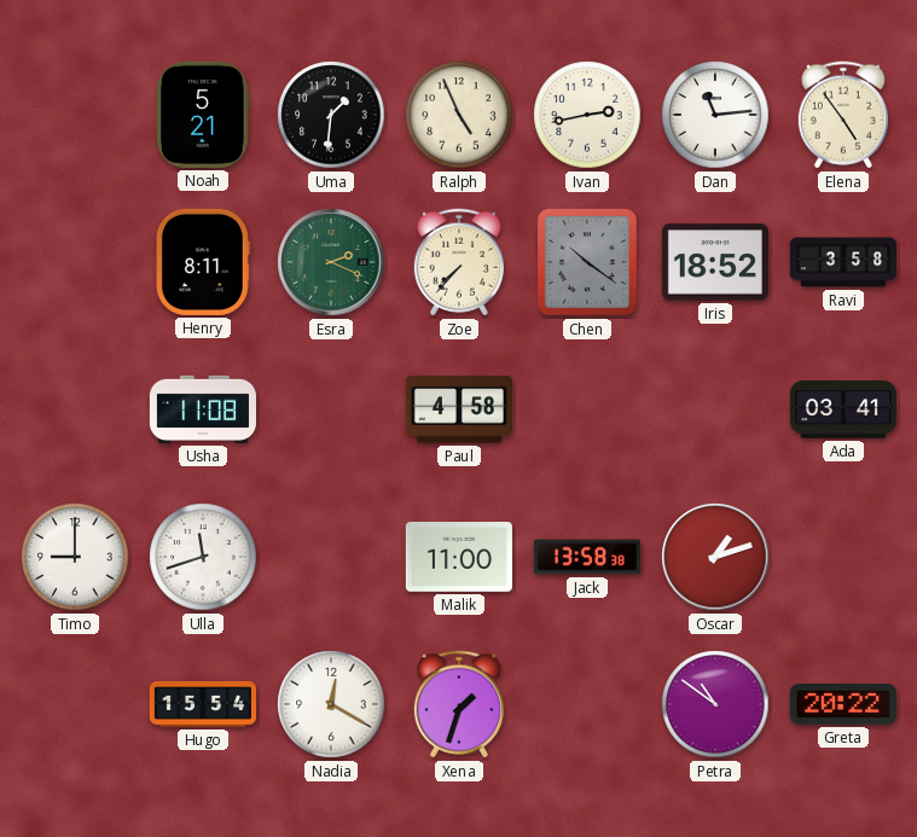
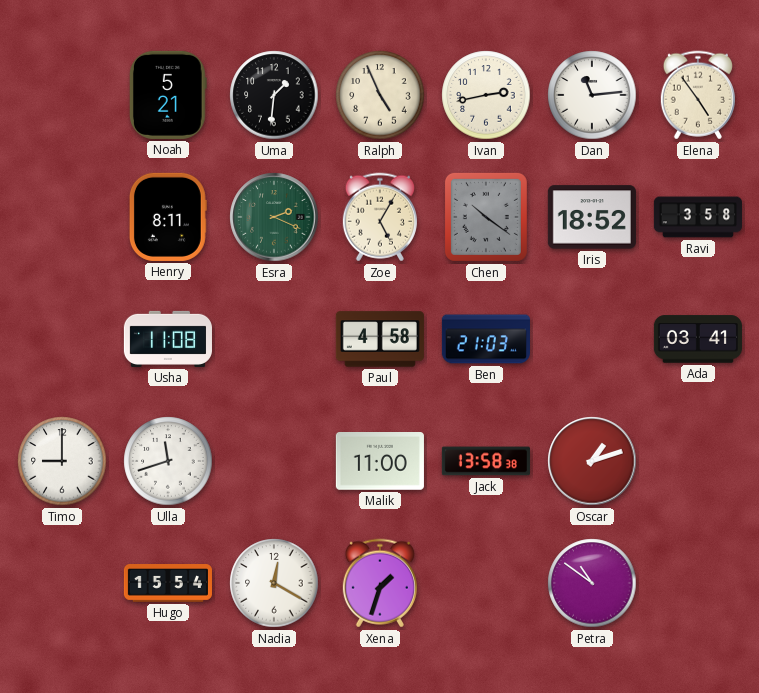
Zoe: 7:37 -> 5:05
Ben: none -> 21:03
Greta: 20:22 -> none
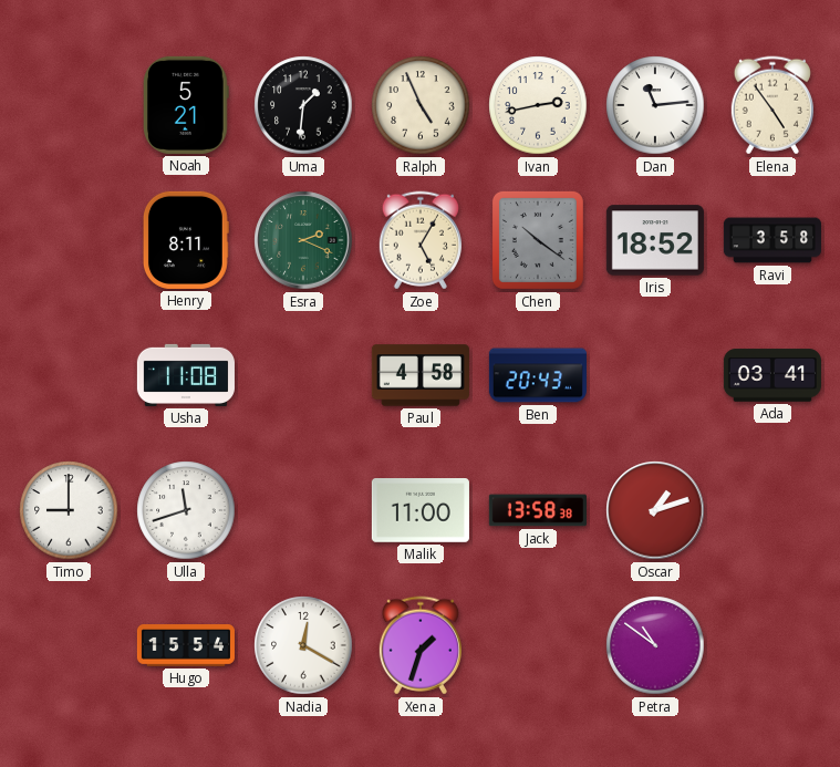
Ben: 21:03 -> 20:43
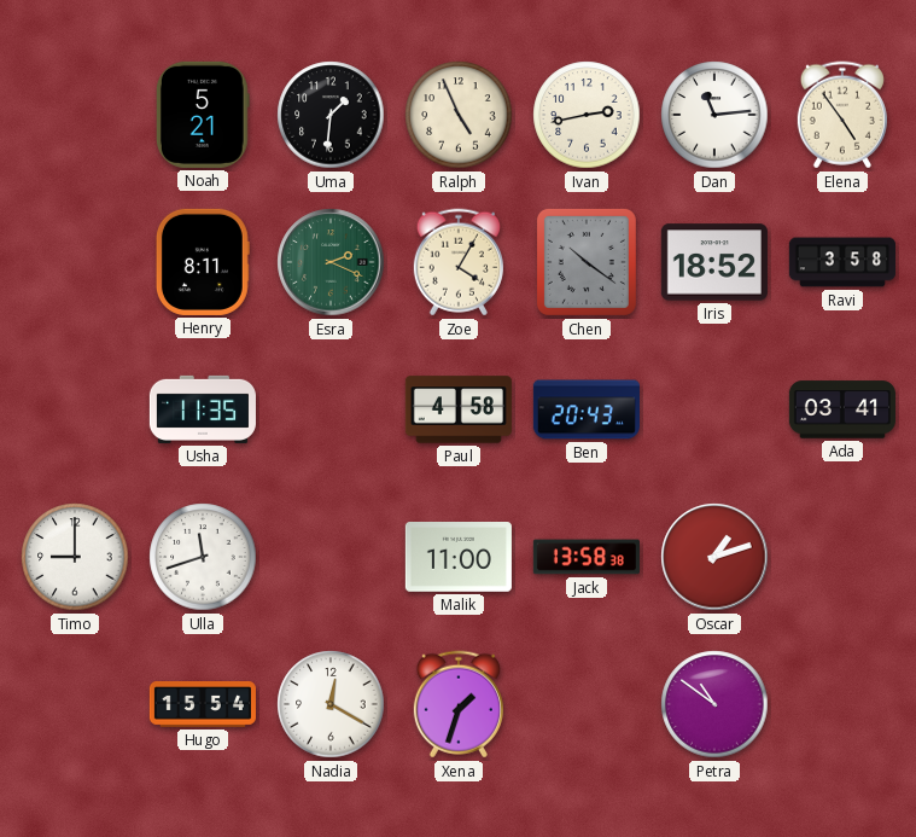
Zoe: 5:05 -> 4:05
Usha: 11:08 -> 11:35
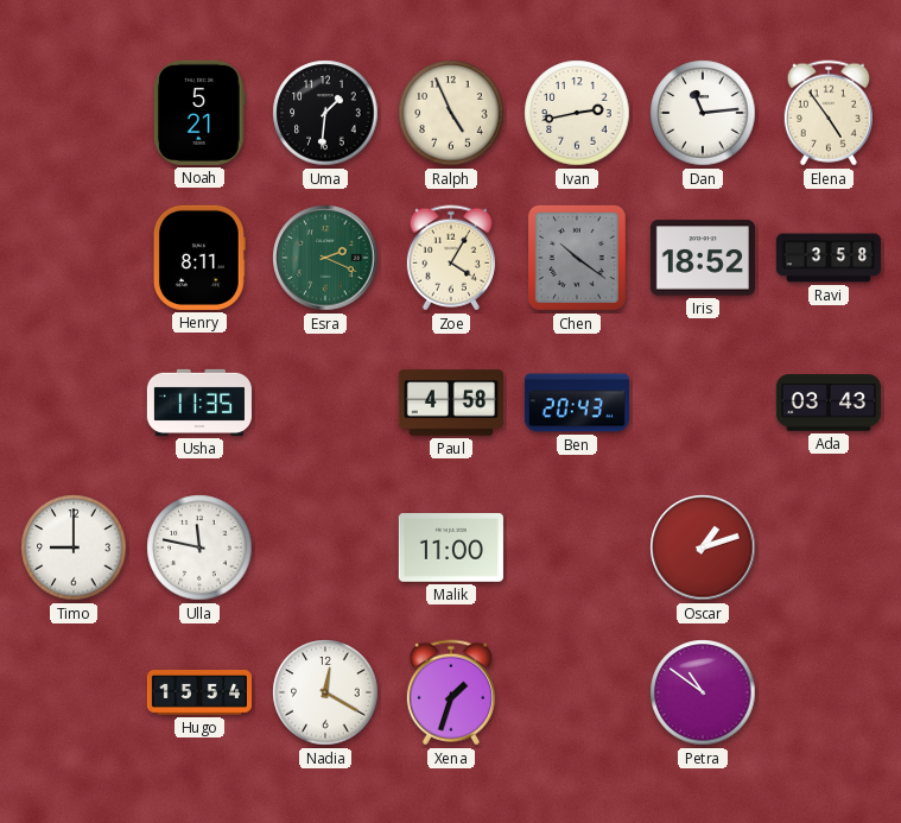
Ada: 03:41 -> 03:43
Ulla: 11:42 -> 11:47
Jack: 13:58 -> none
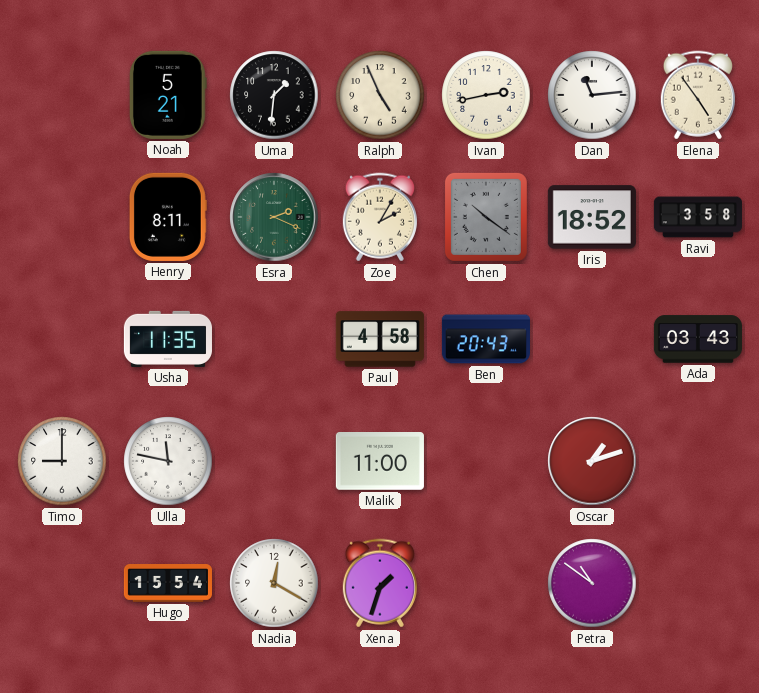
Zoe: 4:05 -> 2:05
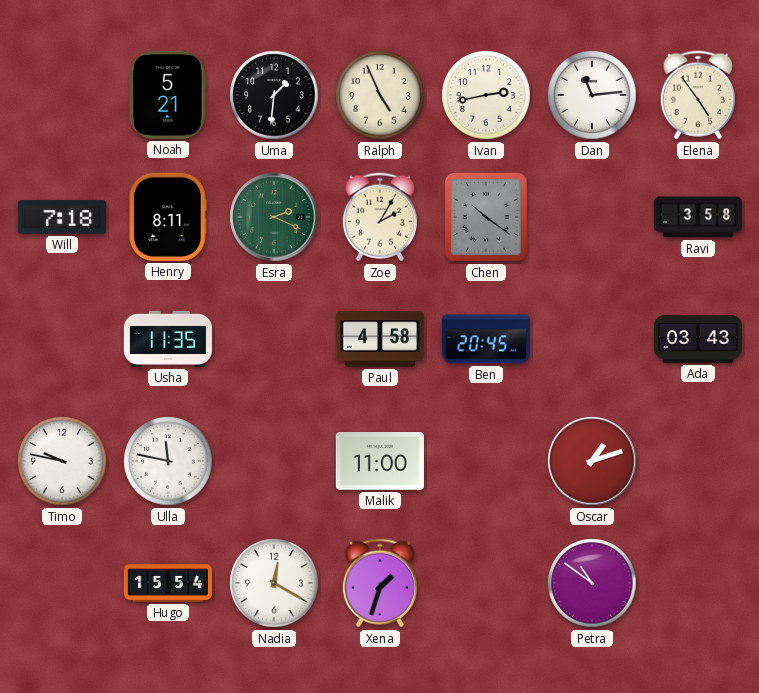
Will: none -> 7:18
Iris: 18:52 -> none
Ben: 20:43 -> 20:45
Timo: 9:00 -> 9:47
